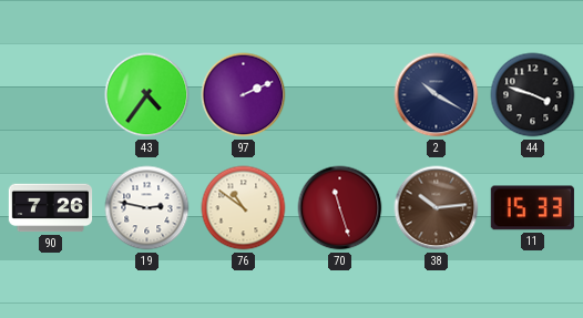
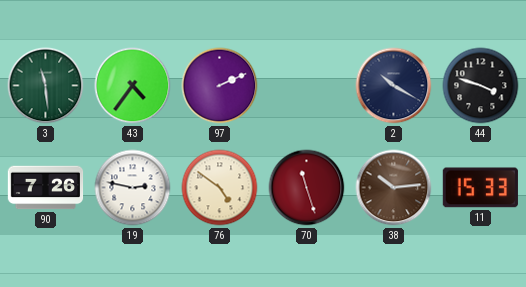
3: none -> 11:29
76: 10:51 -> 4:51
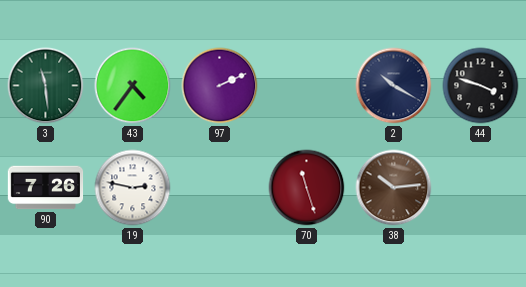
76: 4:51 -> none
11: 15:33 -> none
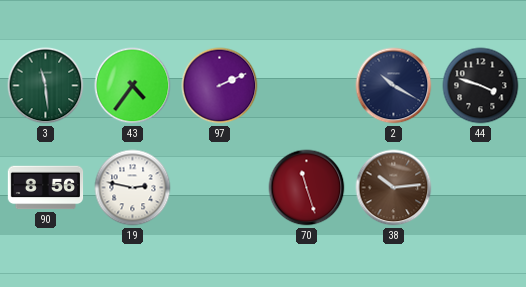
90: 7:26 -> 8:56
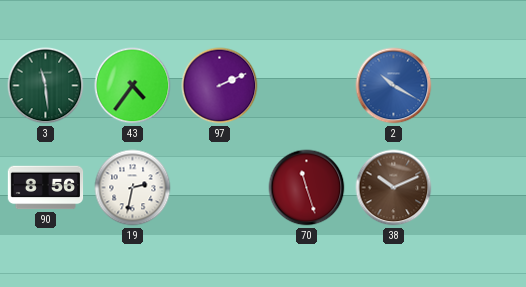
2 dial: navy -> blue
44: 3:48 -> none
19: 2:47 -> 2:32
38: 10:14 -> 10:11
